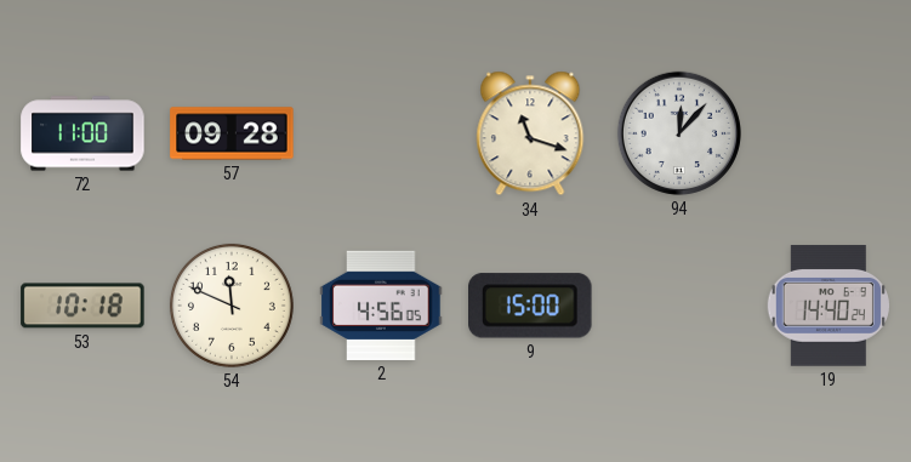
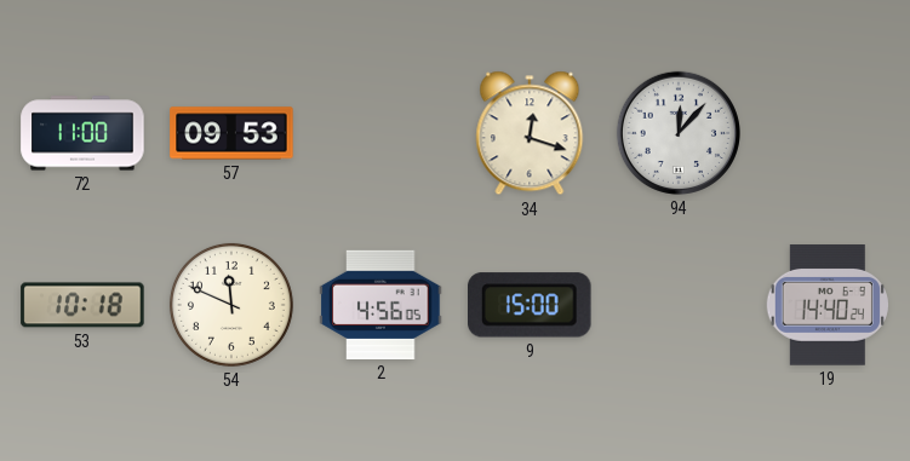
57: 09:28 -> 09:53
34: 11:18 -> 12:18
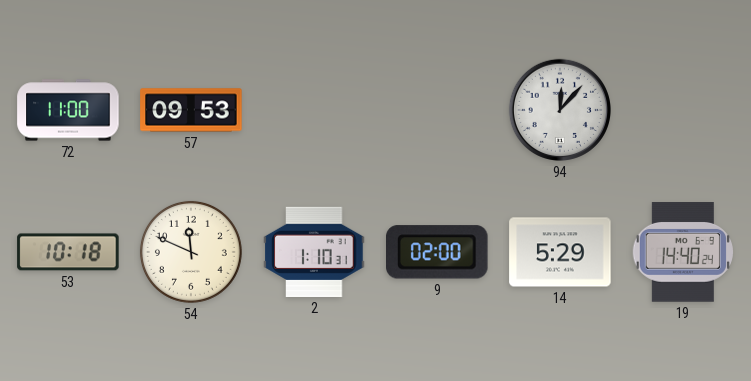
34: 12:18 -> none
2: 4:56 -> 1:10
9: 15:00 -> 02:00
14: none -> 5:29
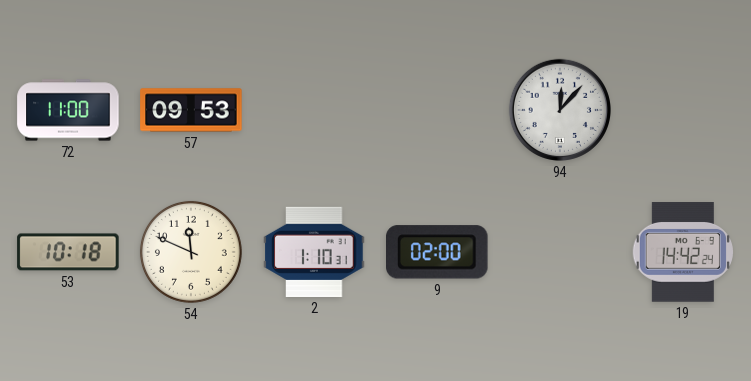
14: 5:29 -> none
19: 14:40 -> 14:42
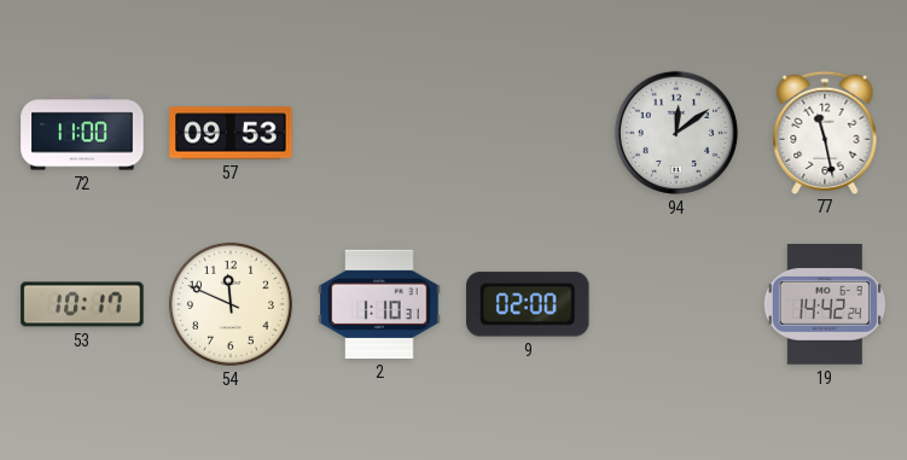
94: 12:07 -> 12:09
77: none -> 11:28
53: 10:18 -> 10:17
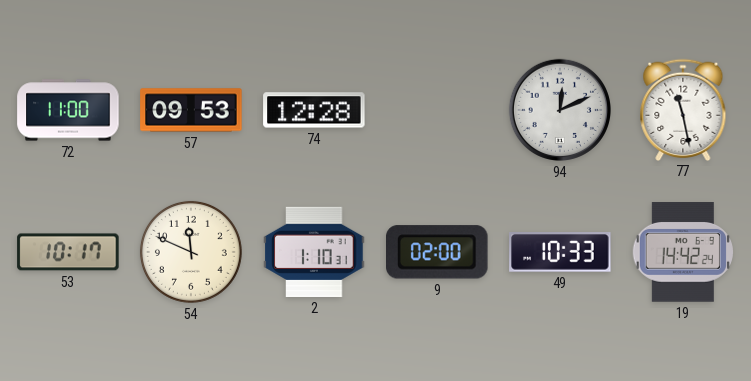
74: none -> 12:28
94: 12:09 -> 12:11
49: none -> 10:33
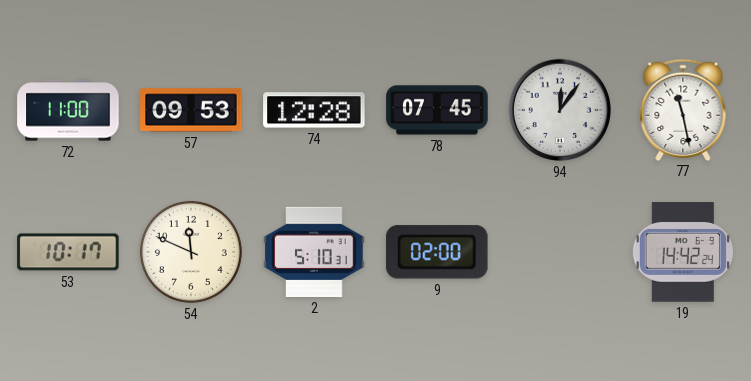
78: none -> 07:45
94: 12:11 -> 12:06
2: 1:10 -> 5:10
49: 10:33 -> none
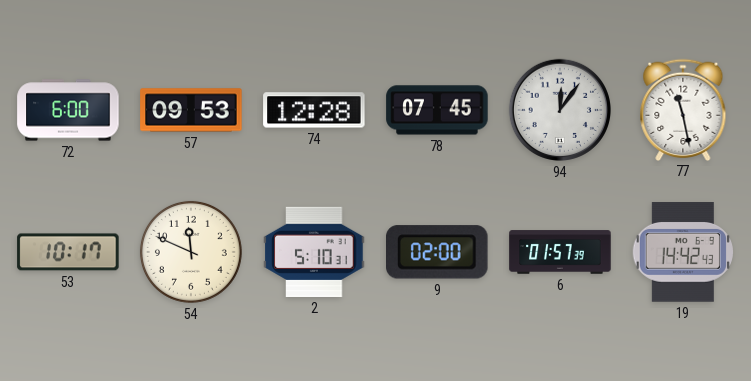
72: 11:00 -> 6:00
6: none -> 01:57
19: 14:42:24 -> 14:42:43
